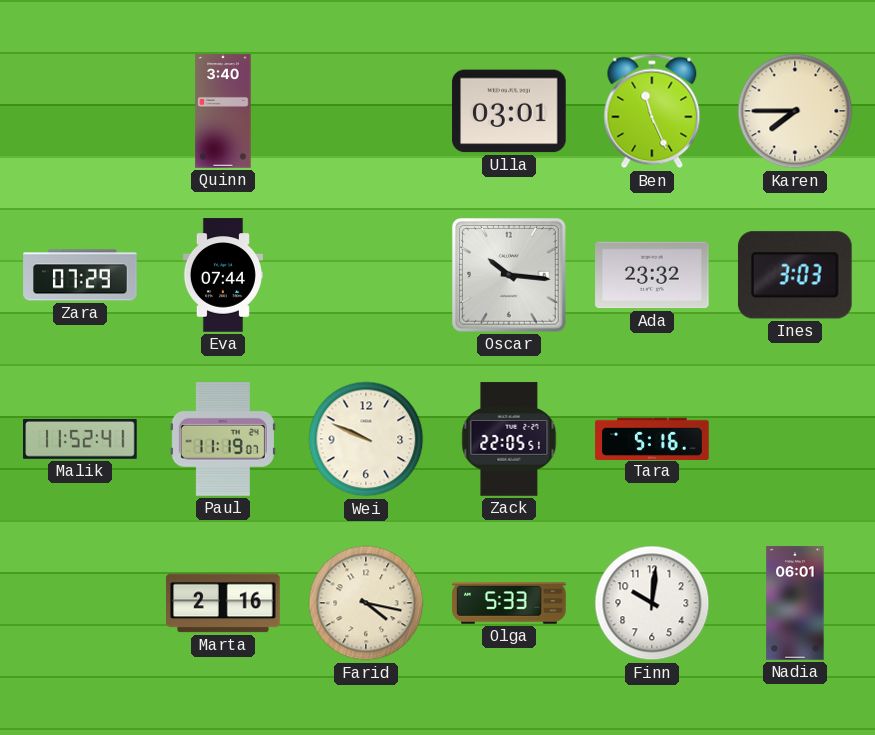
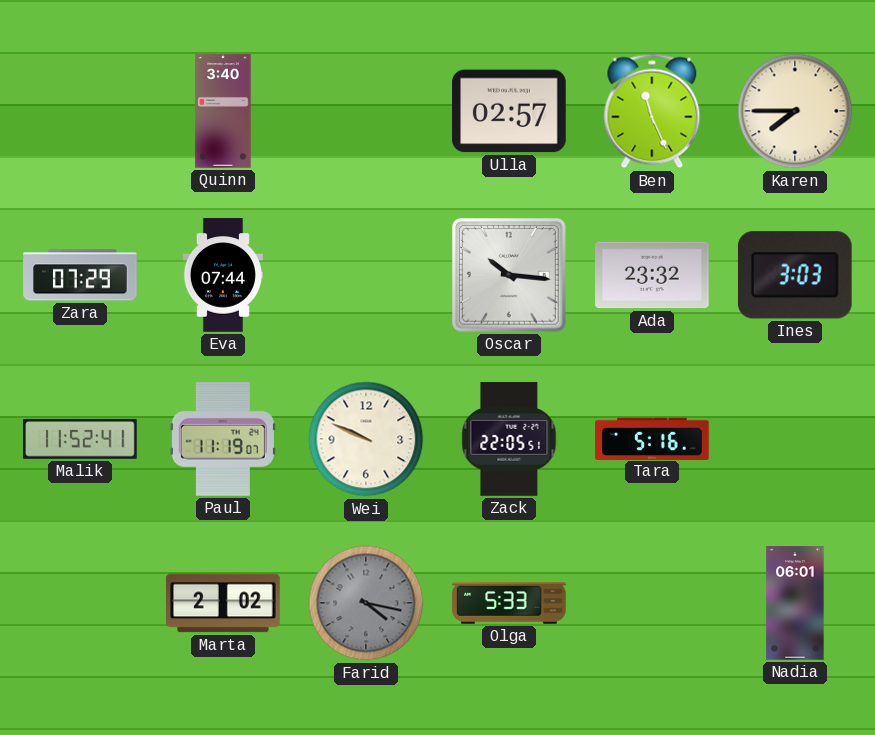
Ulla: 03:01 -> 02:57
Marta: 2:16 -> 2:02
Farid dial: cream -> grey
Finn: 10:01 -> none
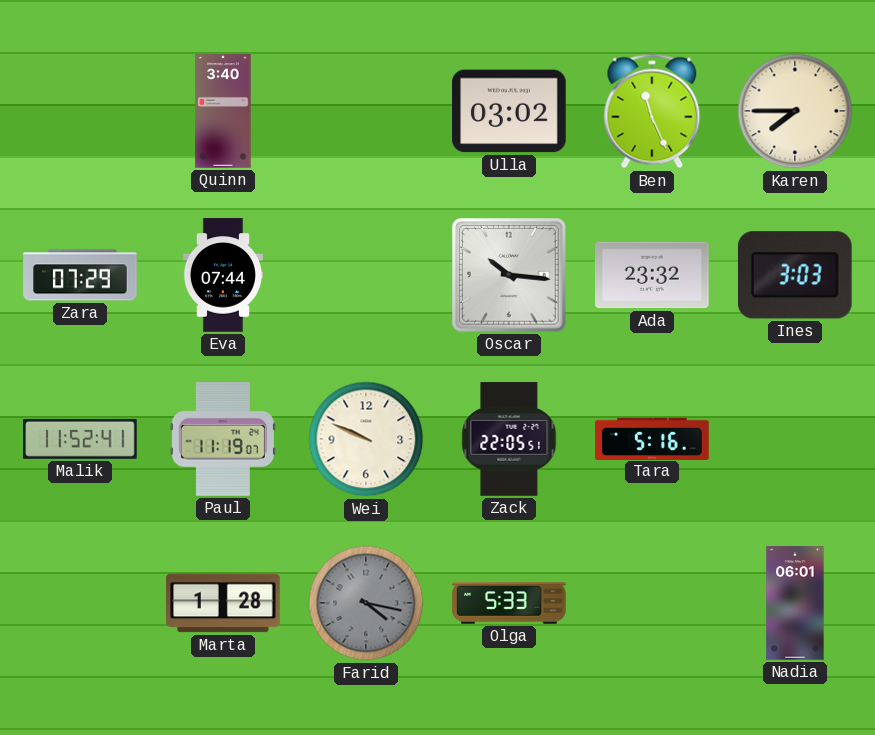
Ulla: 02:57 -> 03:02
Marta: 2:02 -> 1:28
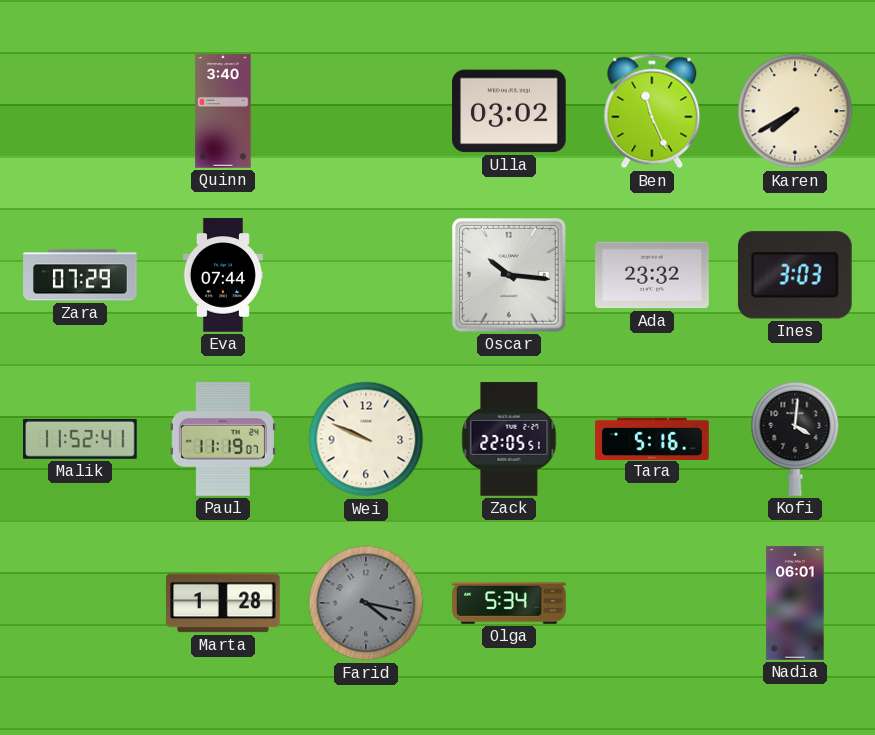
Karen: 7:45 -> 7:40
Kofi: none -> 4:01
Olga: 5:33 -> 5:34
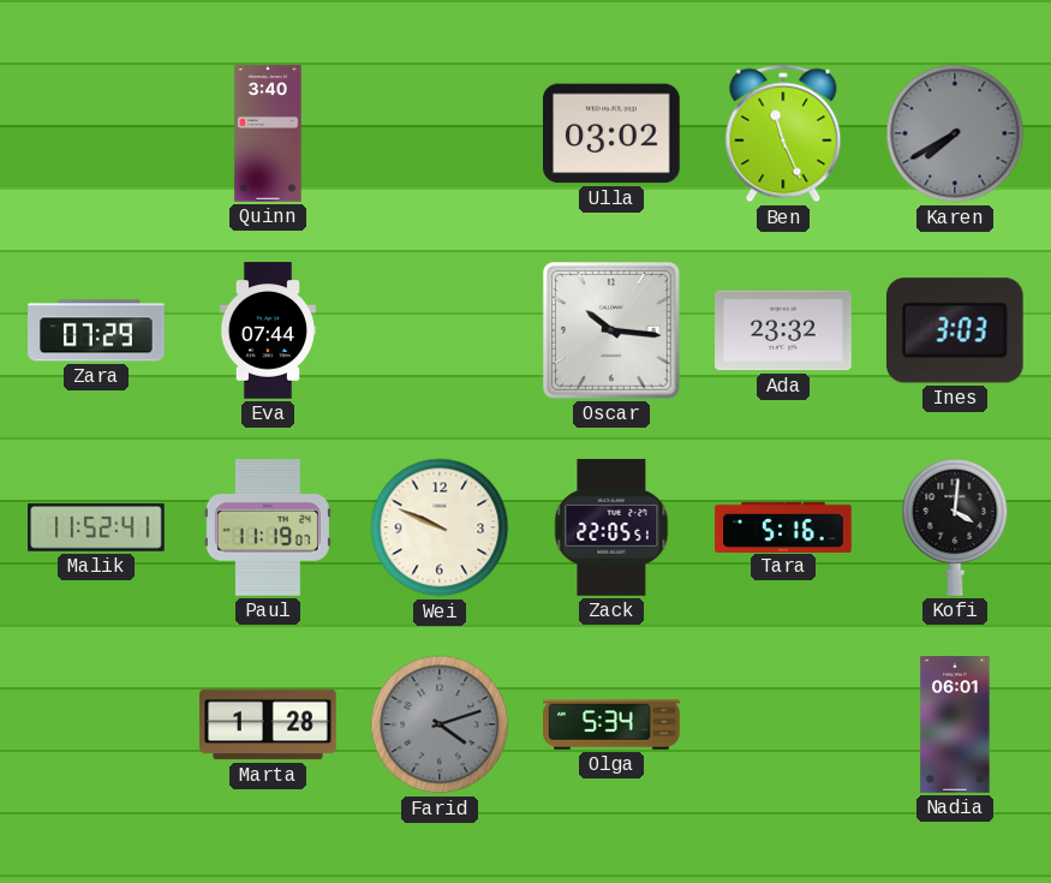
Karen dial: cream -> grey
Farid: 4:17 -> 4:12
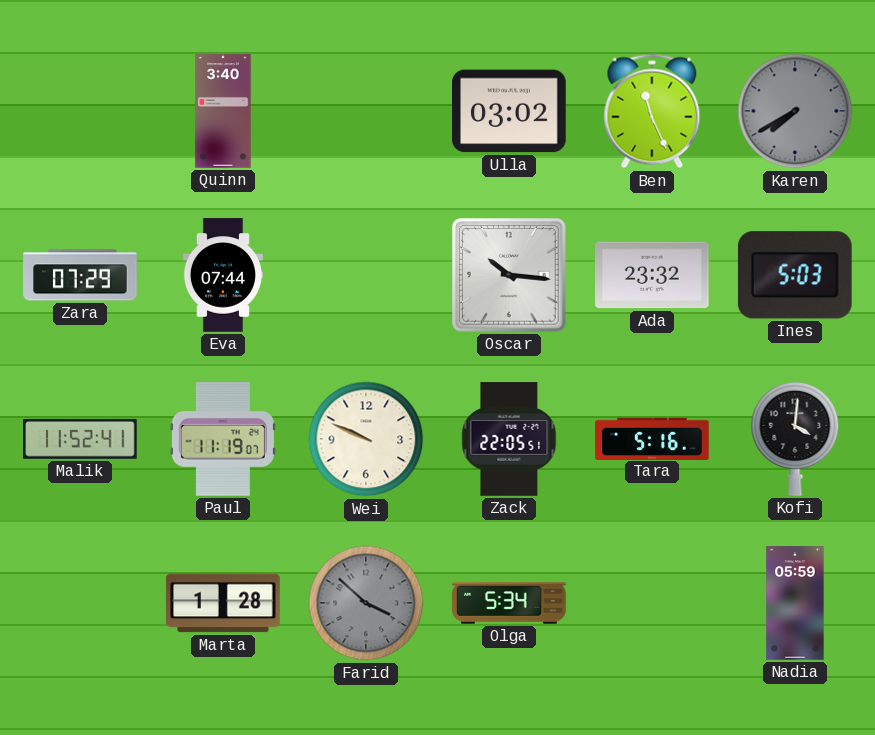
Ines: 3:03 -> 5:03
Farid: 4:12 -> 3:52
Nadia: 06:01 -> 05:59
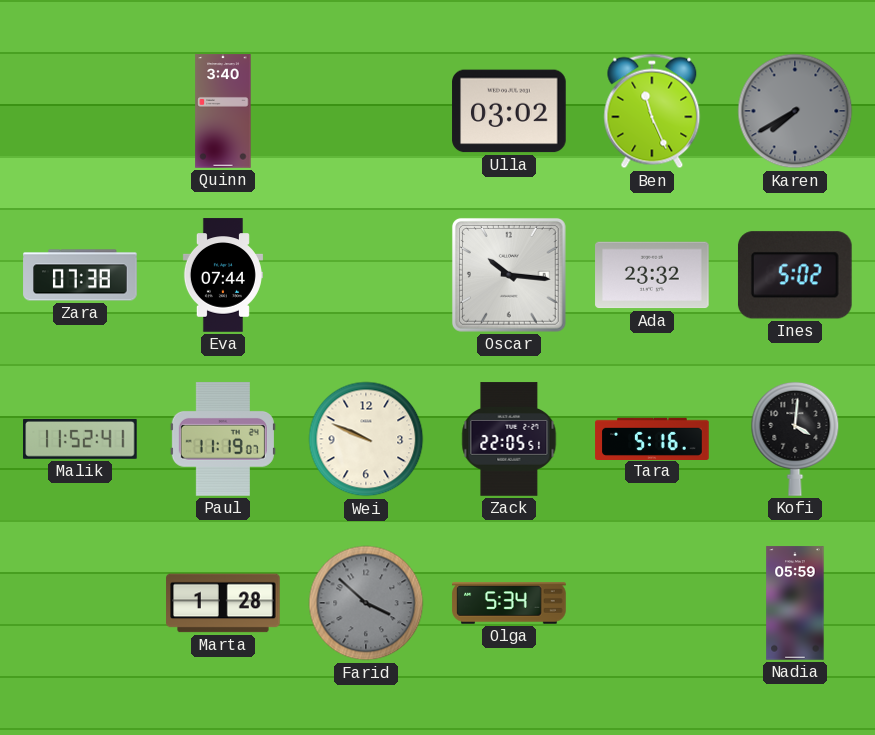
Zara: 07:29 -> 07:38
Ines: 5:03 -> 5:02
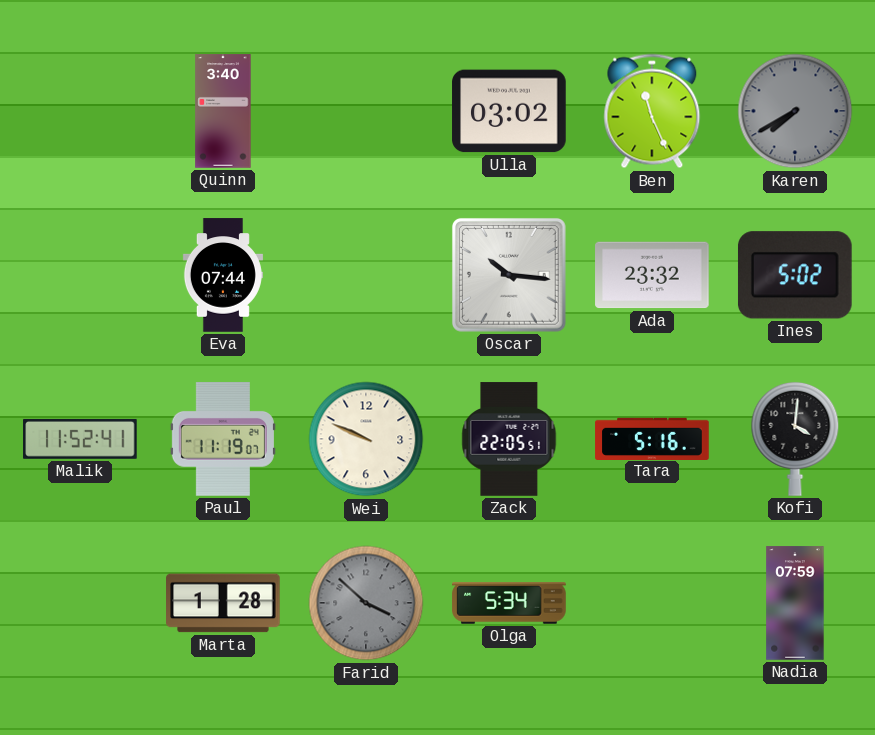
Zara: 07:38 -> none
Nadia: 05:59 -> 07:59
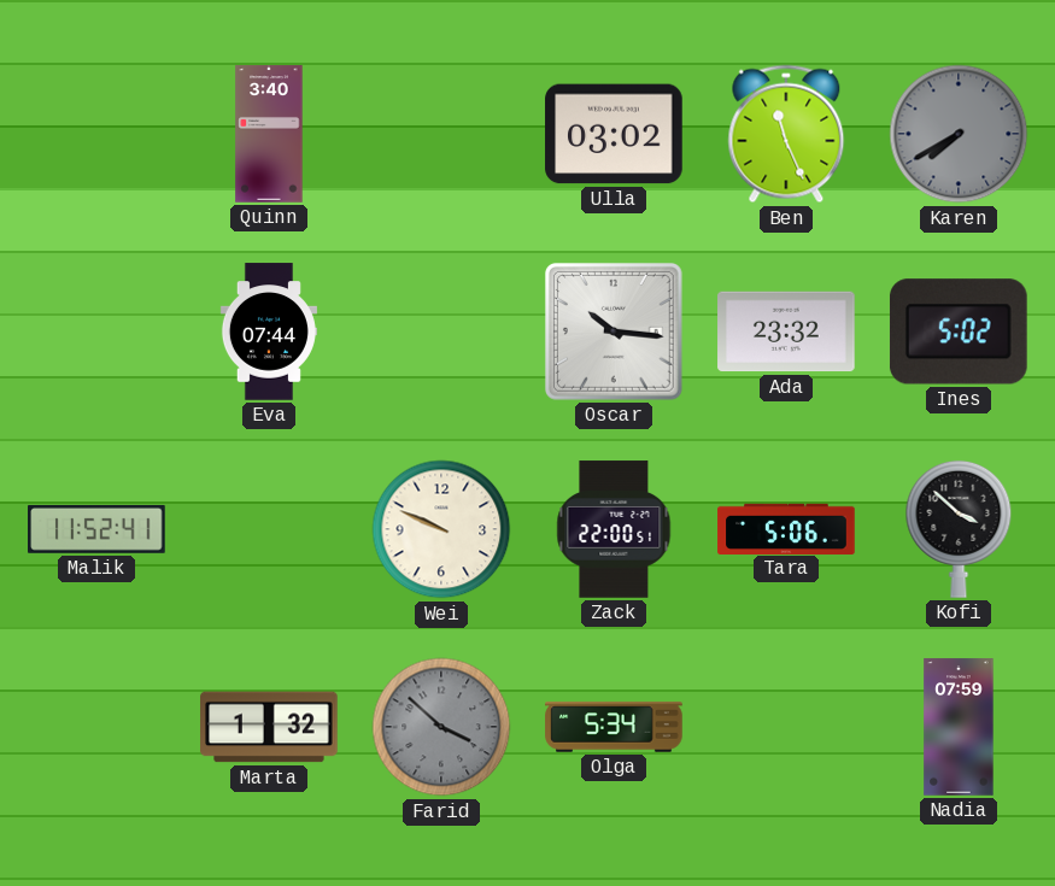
Paul: 11:19 -> none
Zack: 22:05 -> 22:00
Tara: 5:16 -> 5:06
Kofi: 4:01 -> 3:52
Marta: 1:28 -> 1:32
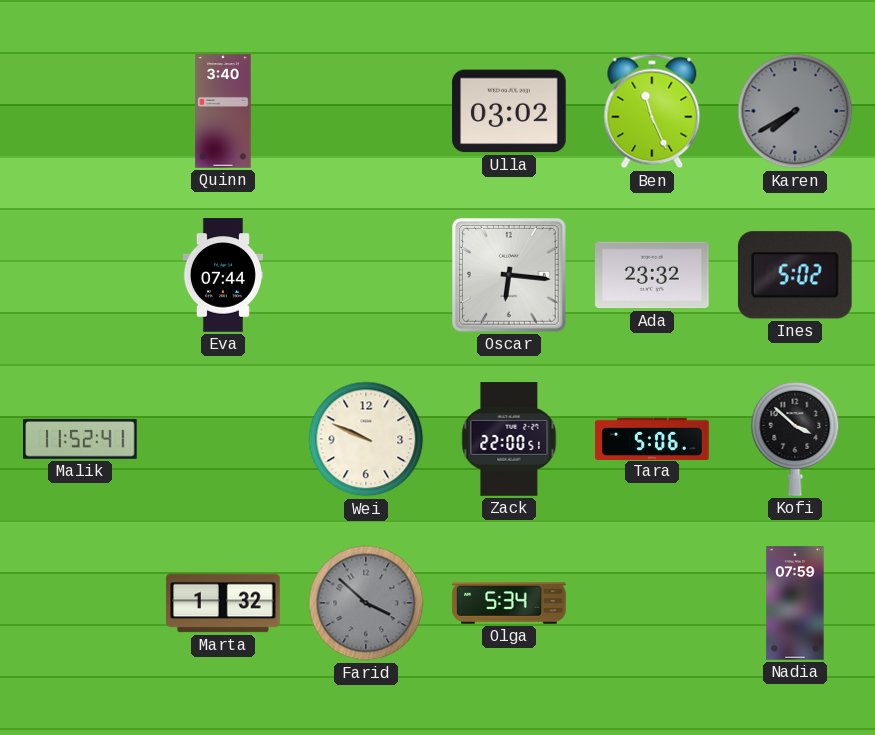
Oscar: 10:16 -> 6:16
